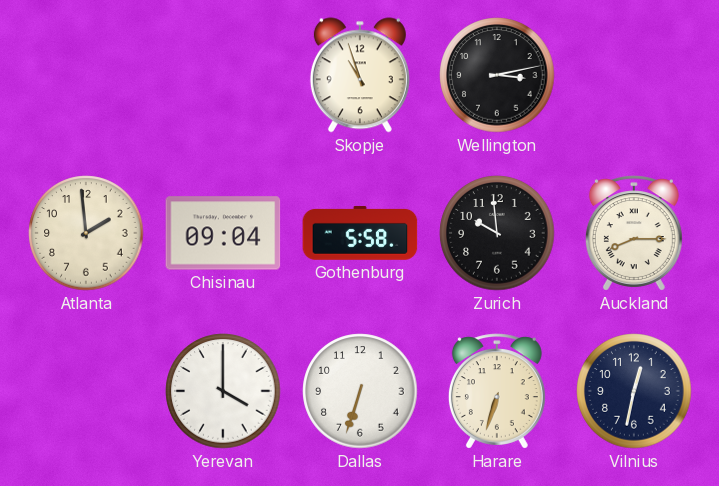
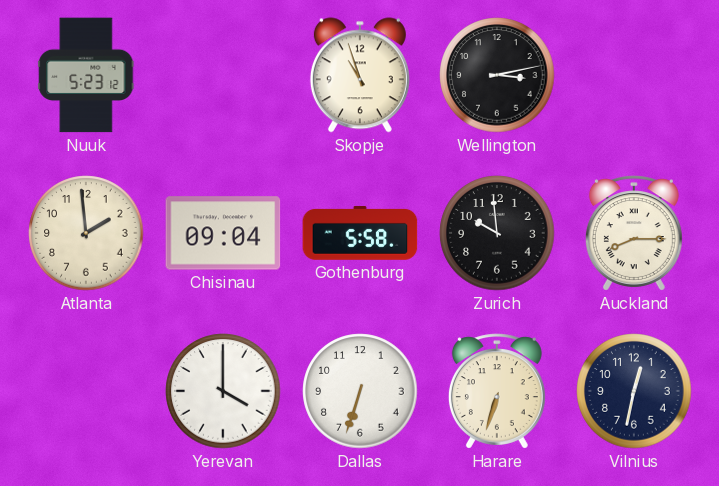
Nuuk: none -> 5:23
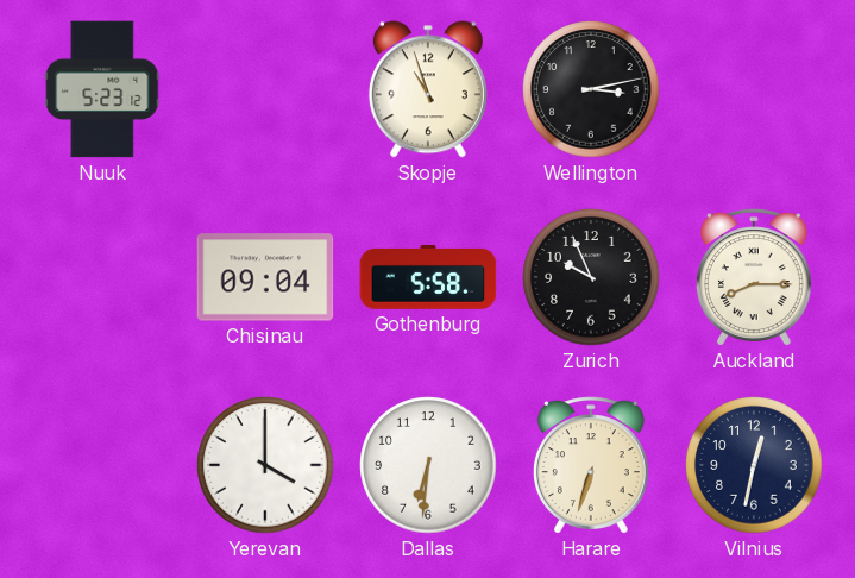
Atlanta: 1:59 -> none
Zurich: 9:59 -> 9:56
Dallas: 6:33 -> 6:31
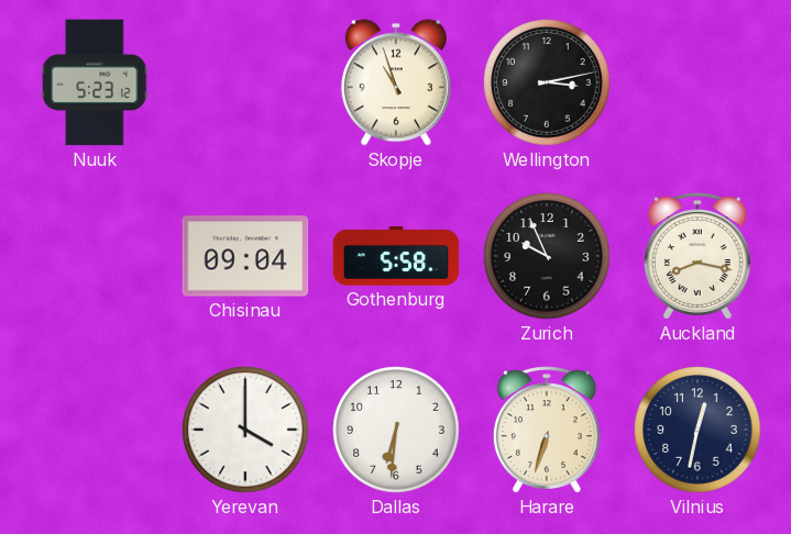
Auckland: 8:15 -> 8:17
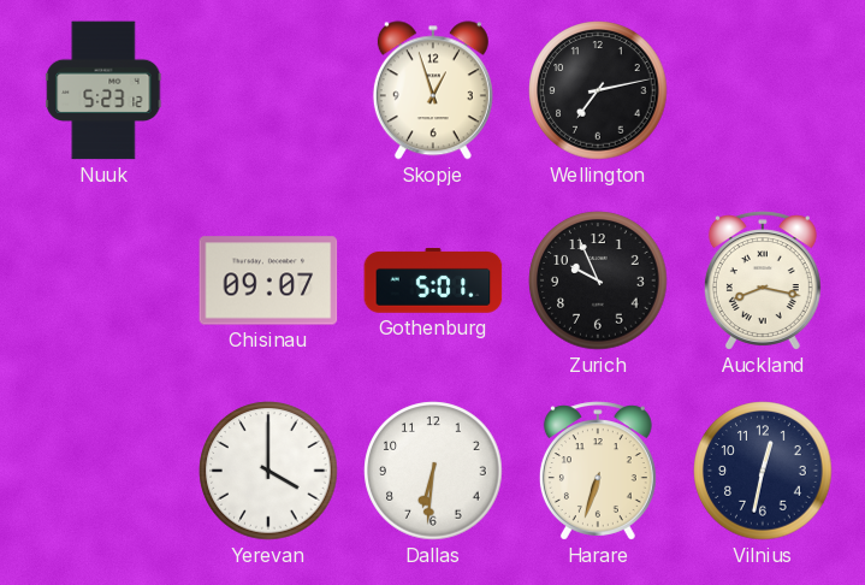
Skopje: 10:57 -> 12:57
Wellington: 3:13 -> 7:13
Chisinau: 09:04 -> 09:07
Gothenburg: 5:58 -> 5:01
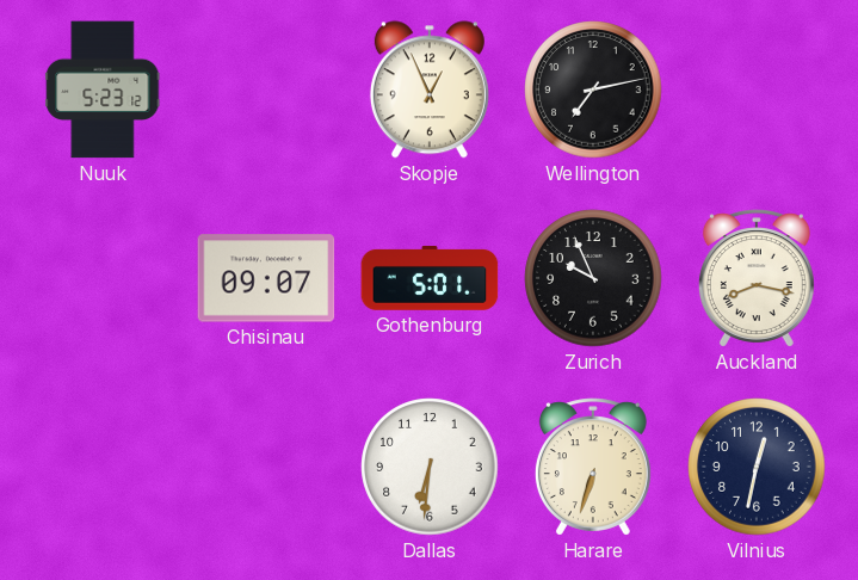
Skopje: 12:57 -> 12:56
Yerevan: 4:00 -> none
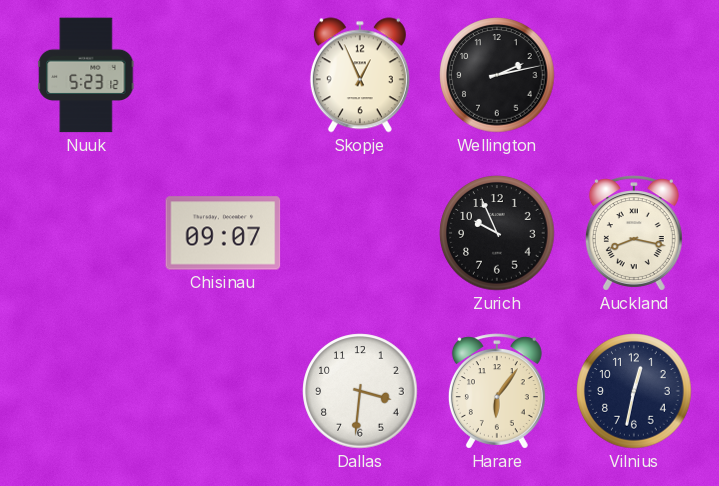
Wellington: 7:13 -> 2:13
Gothenburg: 5:01 -> none
Dallas: 6:31 -> 3:31
Harare: 6:33 -> 6:06
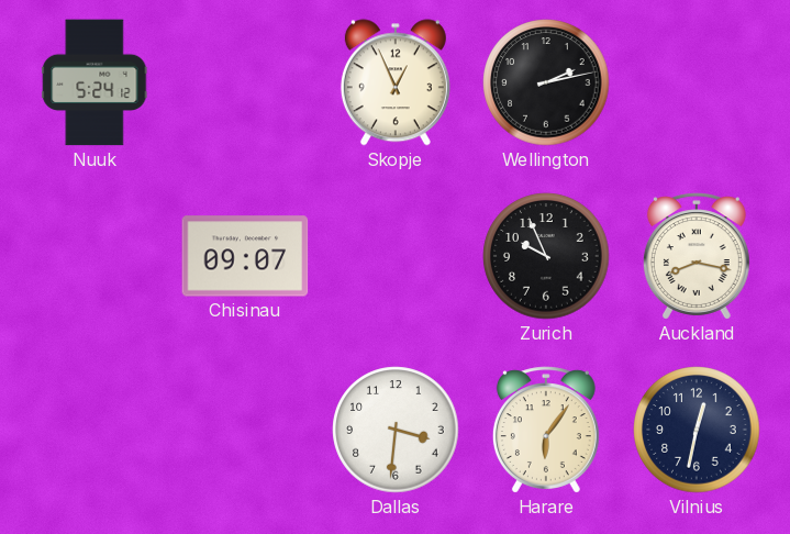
Nuuk: 5:23 -> 5:24
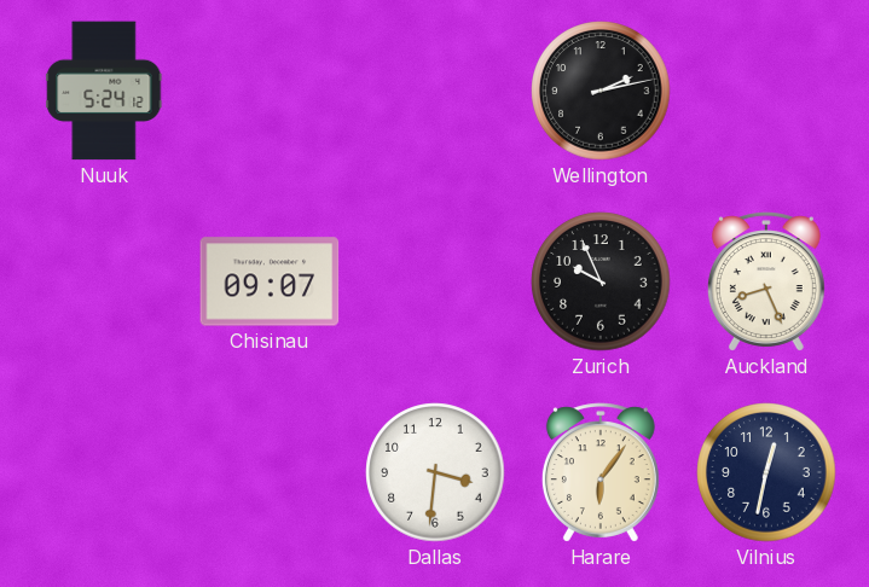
Skopje: 12:56 -> none
Auckland: 8:17 -> 8:26
